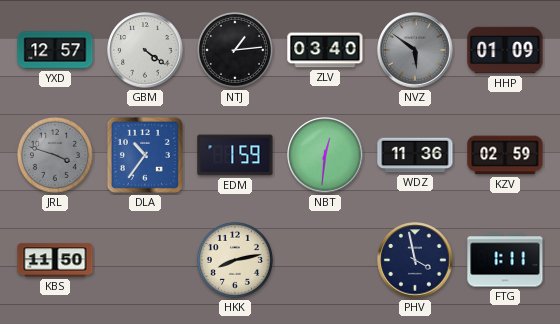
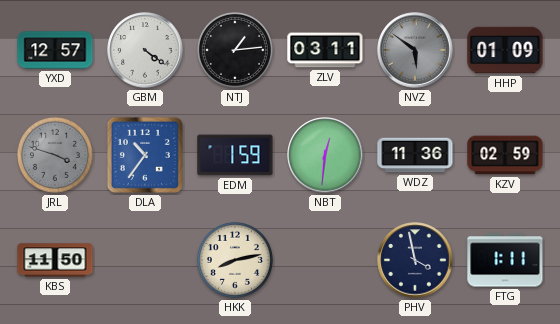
ZLV: 03:40 -> 03:11
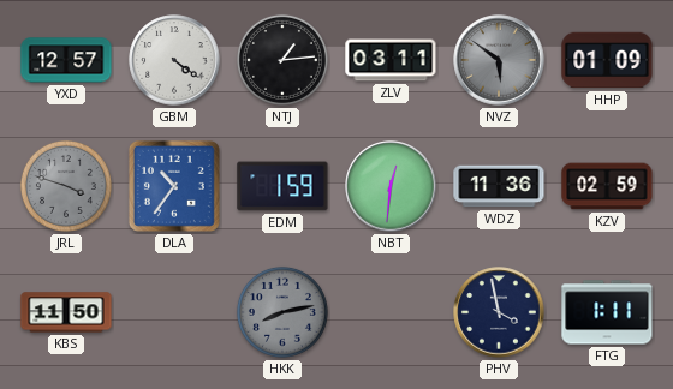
HKK dial: cream -> grey
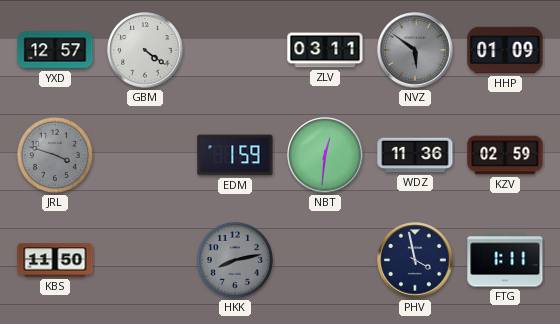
NTJ: 1:14 -> none
DLA: 10:36 -> none
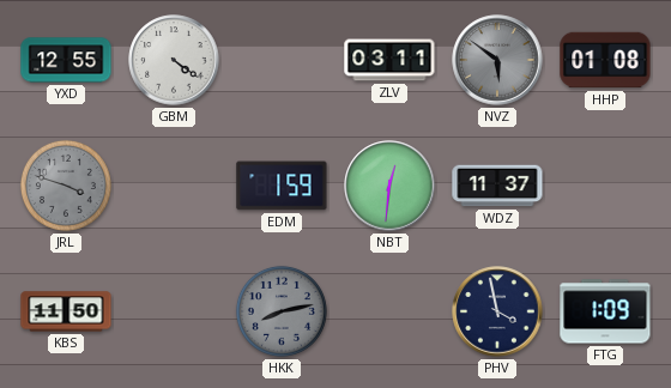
YXD: 12:57 -> 12:55
HHP: 01:09 -> 01:08
WDZ: 11:36 -> 11:37
KZV: 02:59 -> none
FTG: 1:11 -> 1:09
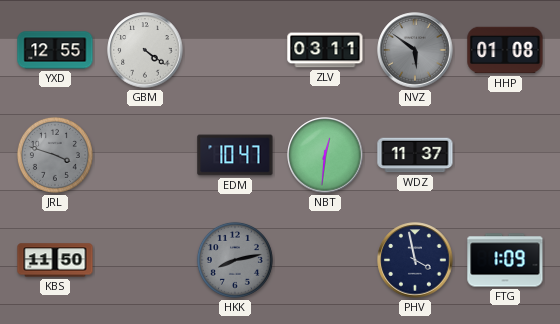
EDM: 1:59 -> 10:47
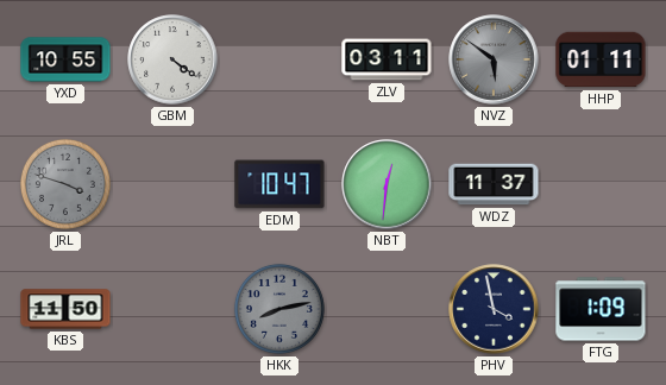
YXD: 12:55 -> 10:55
HHP: 01:08 -> 01:11
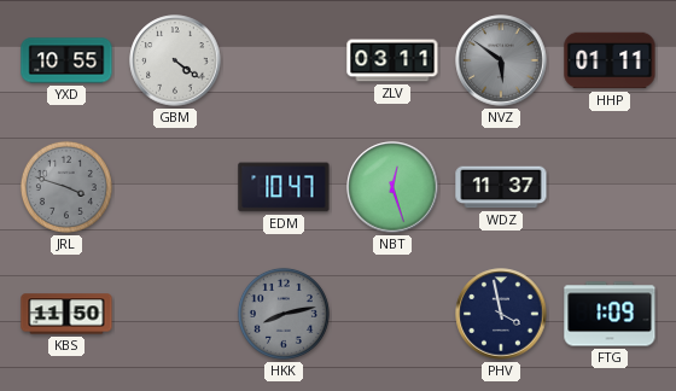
NBT: 12:31 -> 12:27
